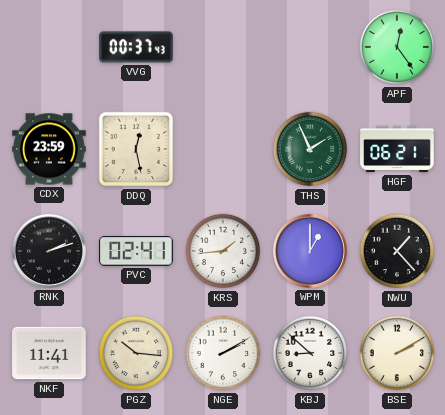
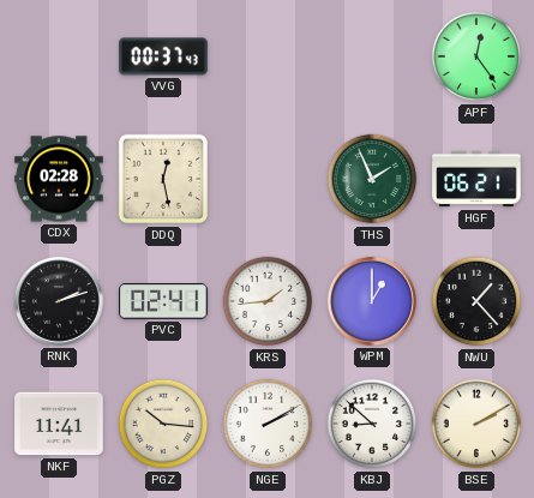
CDX: 23:59 -> 02:28
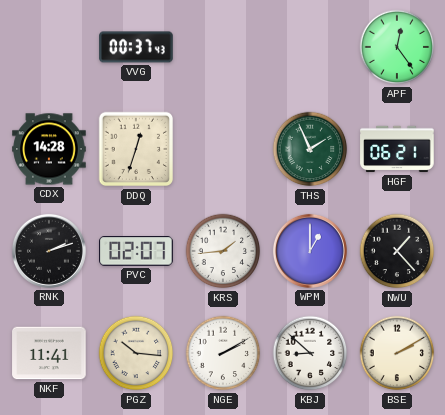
CDX: 02:28 -> 14:28
DDQ: 12:28 -> 12:33
PVC: 02:41 -> 02:07
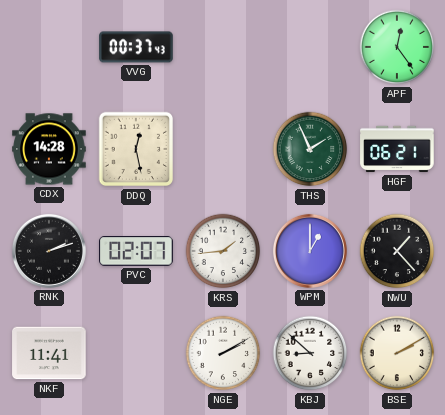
DDQ: 12:33 -> 12:28
PGZ: 10:16 -> none
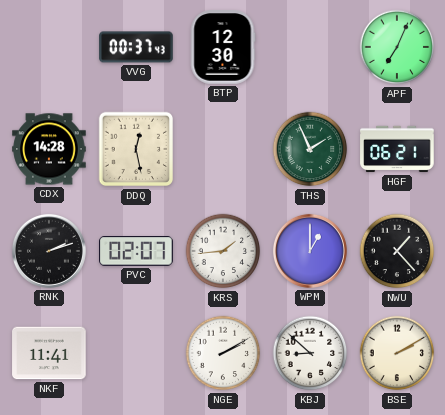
BTP: none -> 12:30
APF: 12:24 -> 7:04
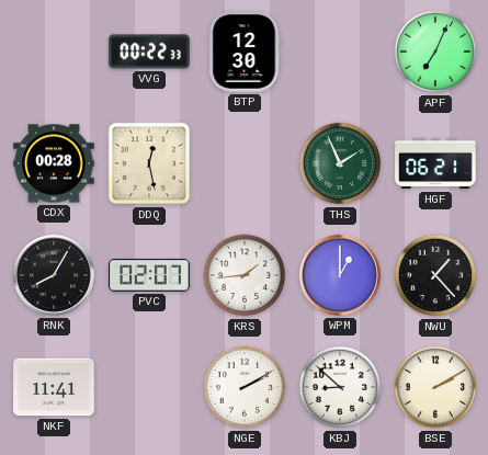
VVG: 00:37 -> 00:22
CDX: 14:28 -> 00:28
RNK: 2:12 -> 8:05
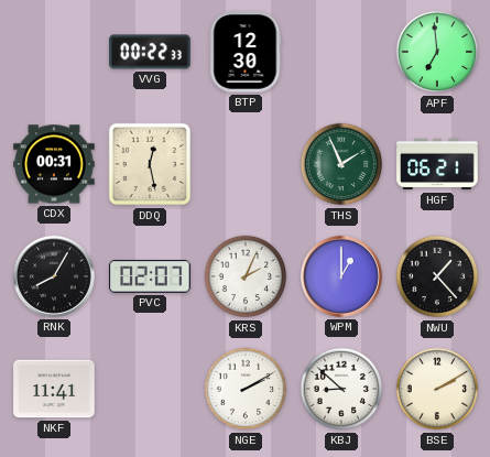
APF: 7:04 -> 6:59
CDX: 00:28 -> 00:31
KRS: 1:44 -> 2:04
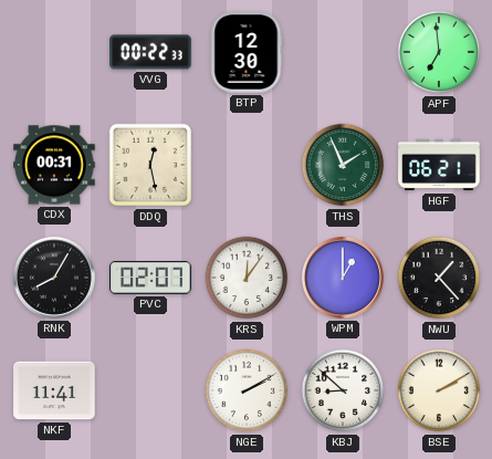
KRS: 2:04 -> 12:06
